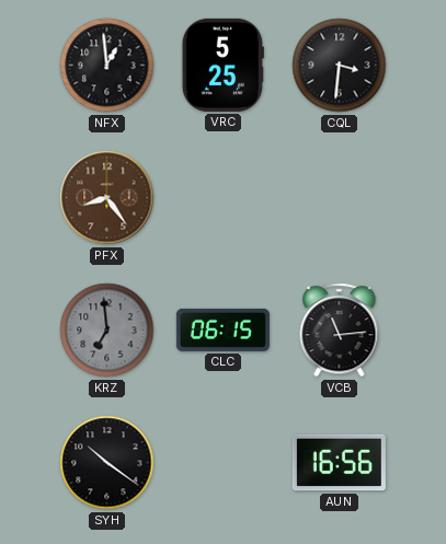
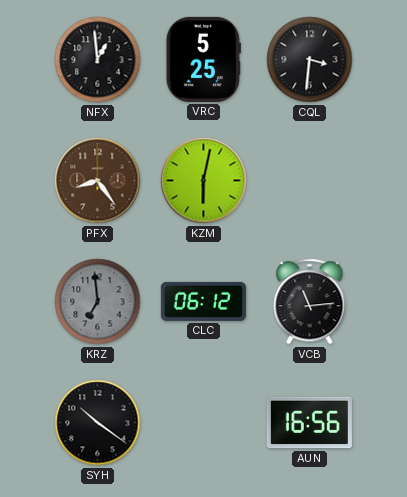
KZM: none -> 6:02
CLC: 06:15 -> 06:12
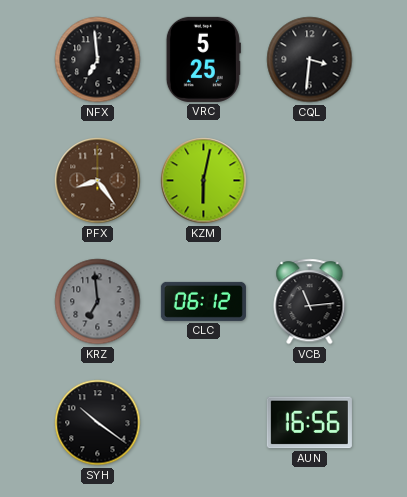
NFX: 12:59 -> 6:59
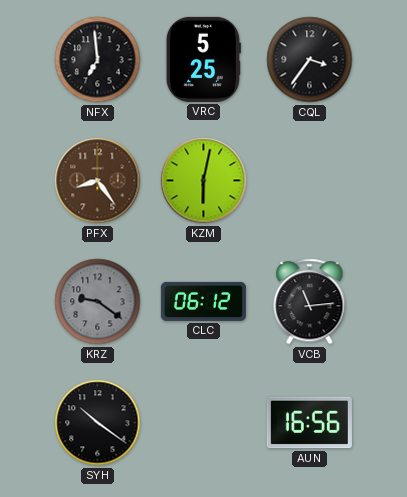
CQL: 3:31 -> 3:36
KRZ: 6:59 -> 9:21
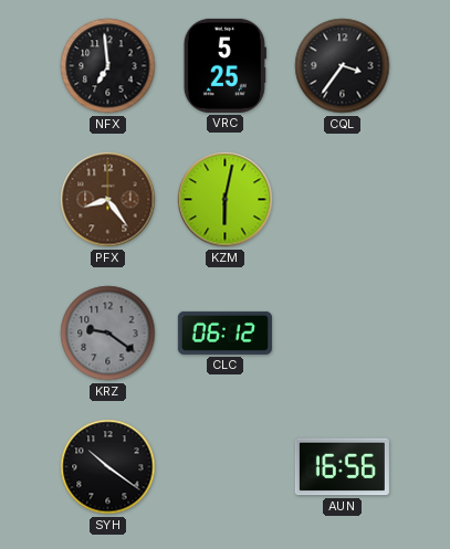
VCB: 11:14 -> none
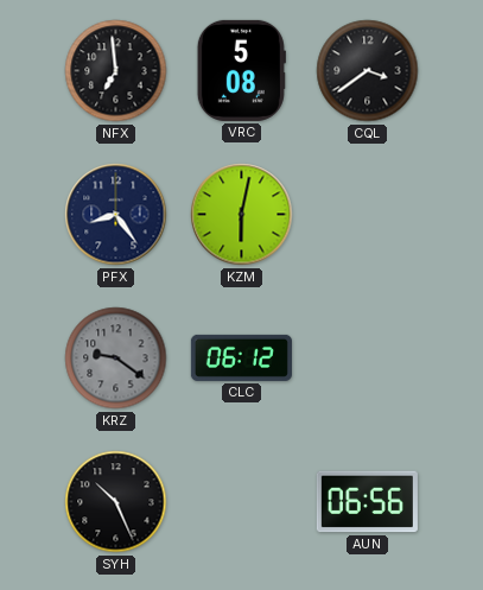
VRC: 5:25 -> 5:08
CQL: 3:36 -> 3:39
PFX dial: brown -> navy
SYH: 10:21 -> 10:26
AUN: 16:56 -> 06:56
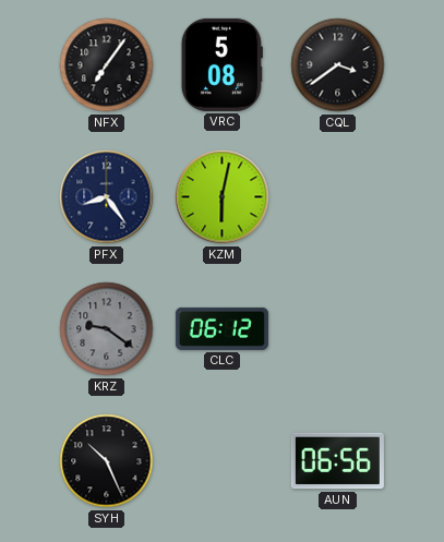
NFX: 6:59 -> 7:06
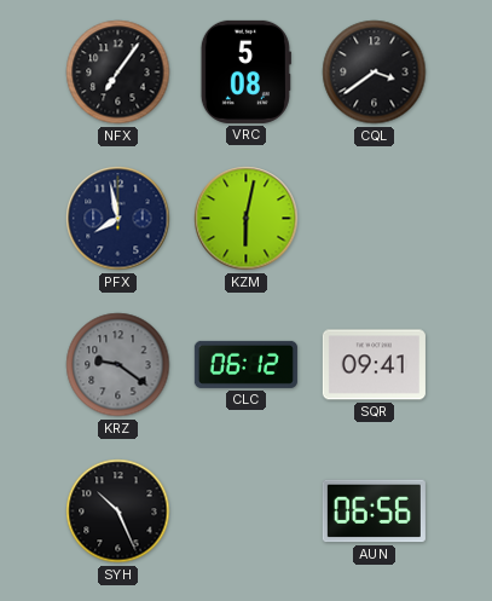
PFX: 8:24 -> 7:58
SQR: none -> 09:41
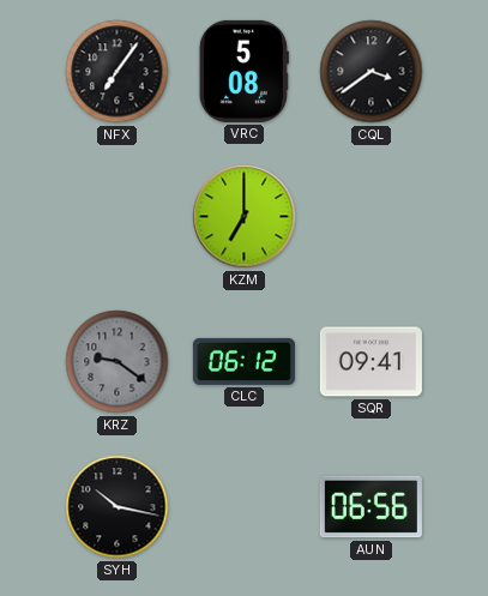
PFX: 7:58 -> none
KZM: 6:02 -> 7:00
SYH: 10:26 -> 10:17
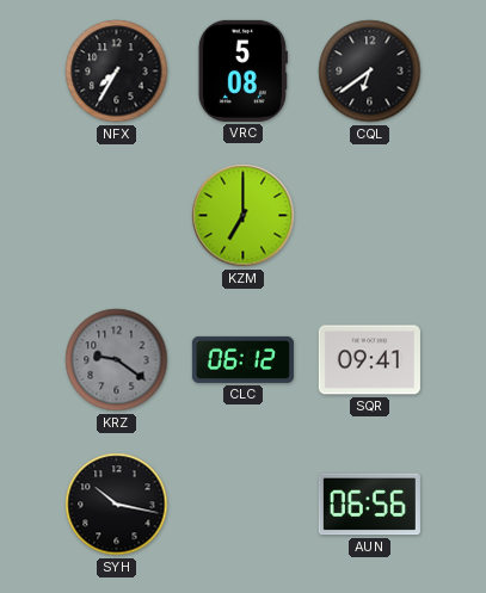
NFX: 7:06 -> 7:35
CQL: 3:39 -> 6:39
